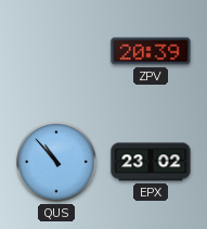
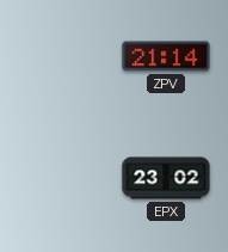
ZPV: 20:39 -> 21:14
QUS: 10:53 -> none
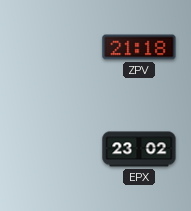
ZPV: 21:14 -> 21:18
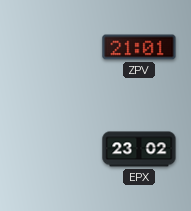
ZPV: 21:18 -> 21:01
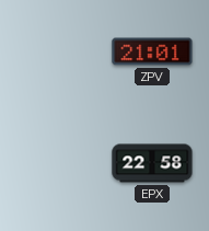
EPX: 23:02 -> 22:58
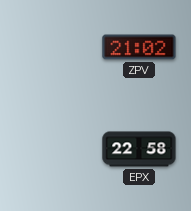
ZPV: 21:01 -> 21:02
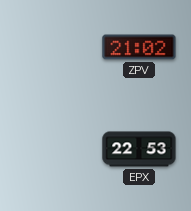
EPX: 22:58 -> 22:53
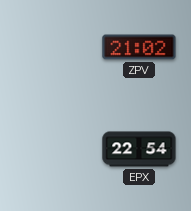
EPX: 22:53 -> 22:54
